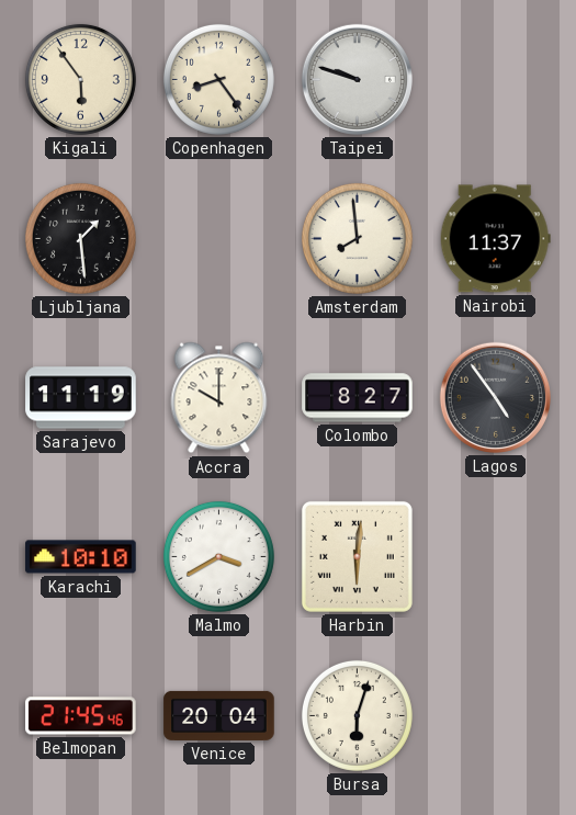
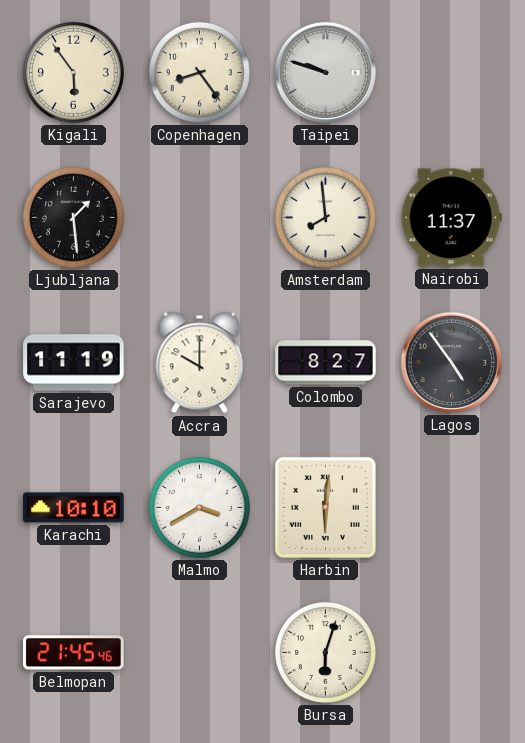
Venice: 20:04 -> none
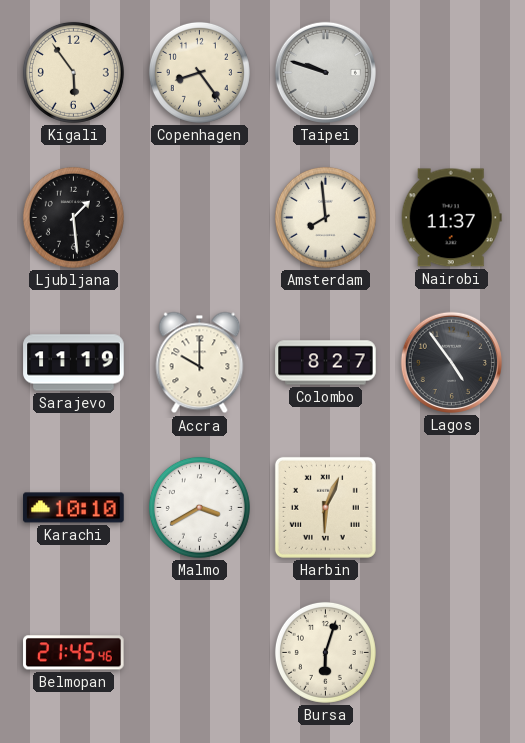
Harbin: 6:01 -> 6:04
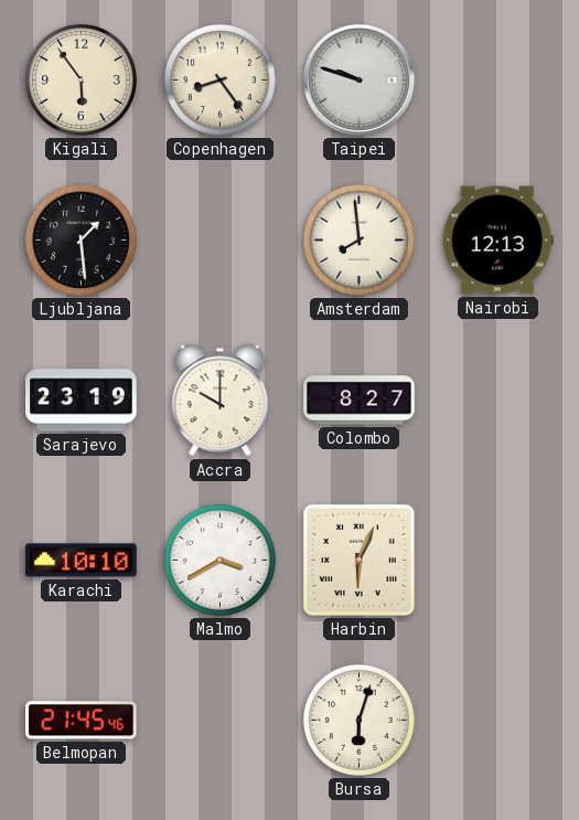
Nairobi: 11:37 -> 12:13
Sarajevo: 11:19 -> 23:19
Lagos: 4:54 -> none
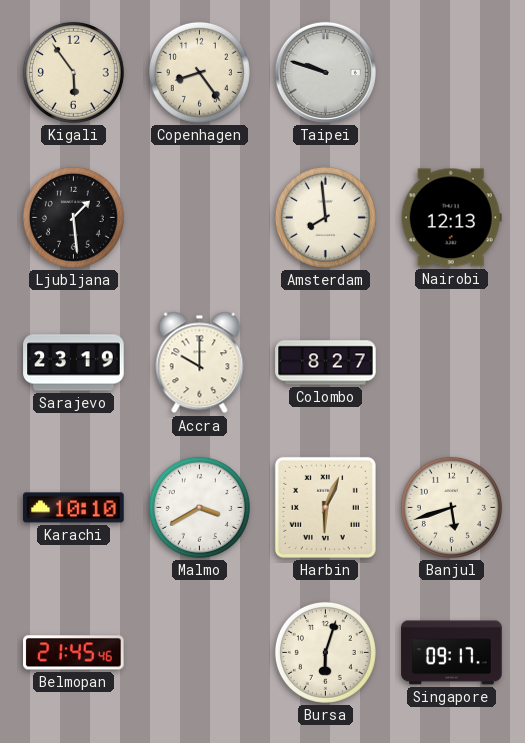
Banjul: none -> 5:42
Singapore: none -> 09:17
